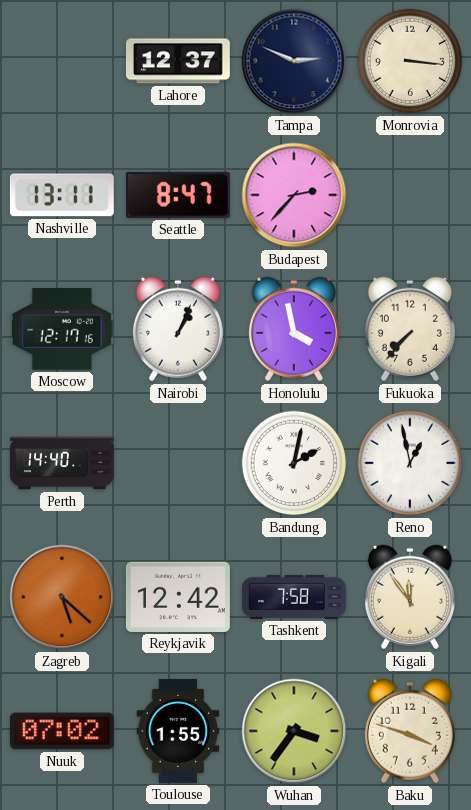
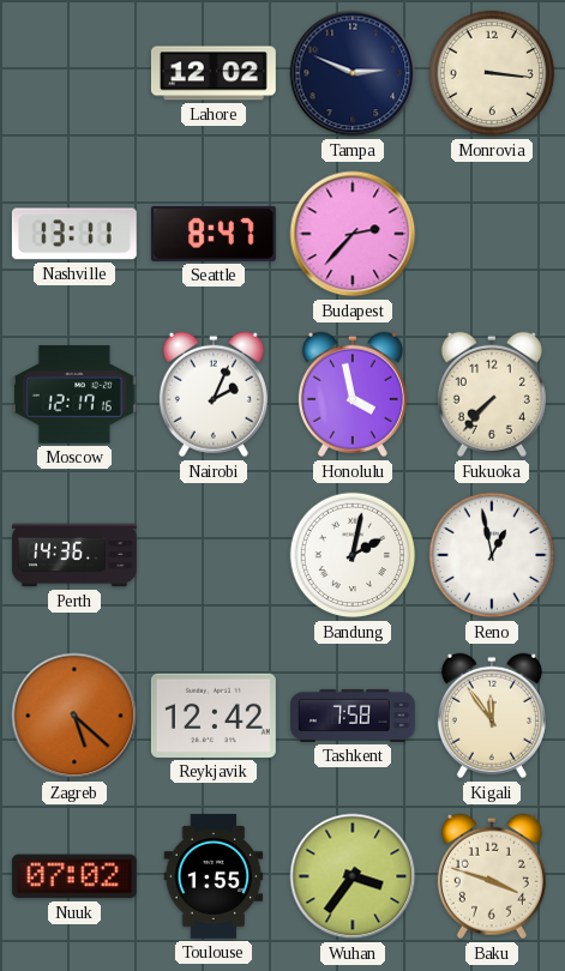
Lahore: 12:37 -> 12:02
Nairobi: 1:04 -> 2:04
Perth: 14:40 -> 14:36
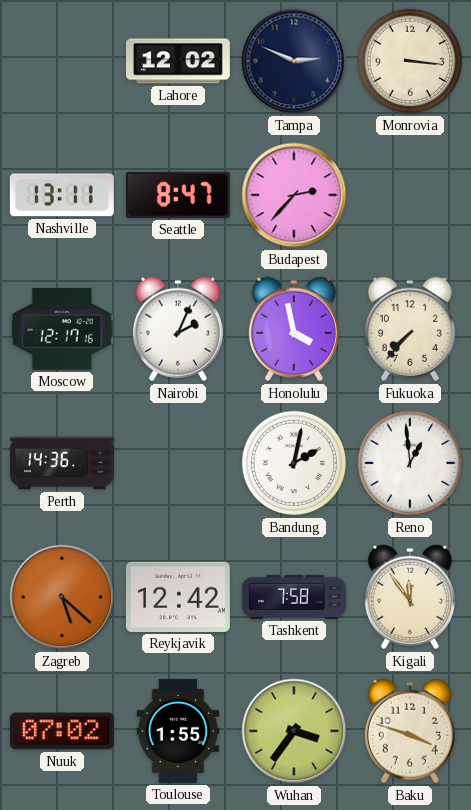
Reno: 12:58 -> 12:59
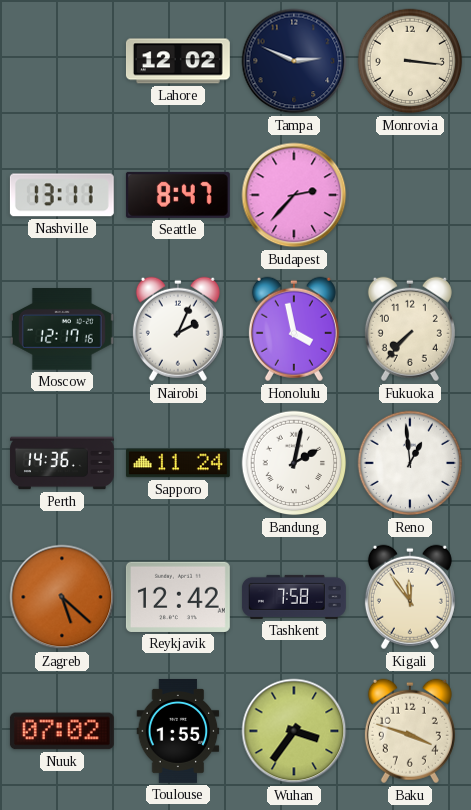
Sapporo: none -> 11:24
